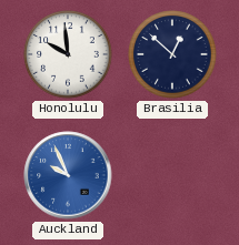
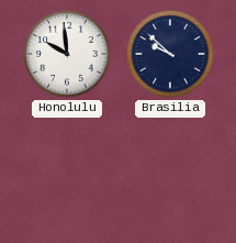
Brasilia: 12:52 -> 9:52
Auckland: 9:56 -> none
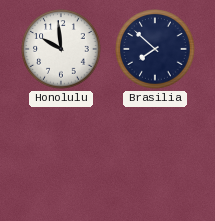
Brasilia: 9:52 -> 7:52
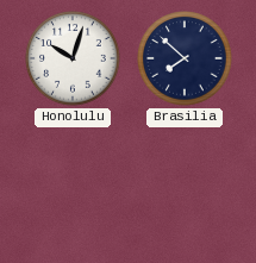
Honolulu: 9:59 -> 10:03
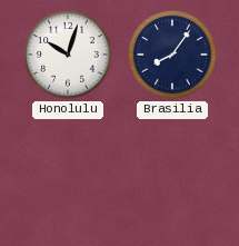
Brasilia: 7:52 -> 8:06
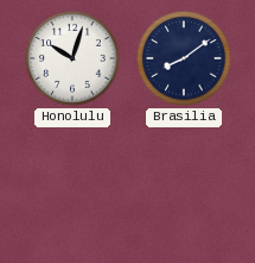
Brasilia: 8:06 -> 8:09
